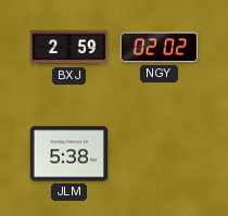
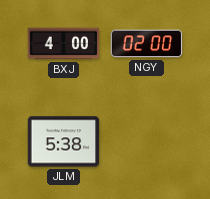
BXJ: 2:59 -> 4:00
NGY: 02:02 -> 02:00
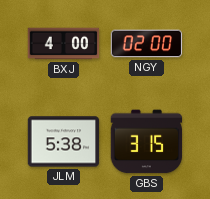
GBS: none -> 3:15
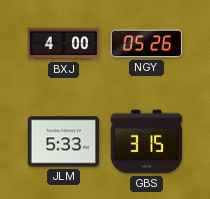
NGY: 02:00 -> 05:26
JLM: 5:38 -> 5:33
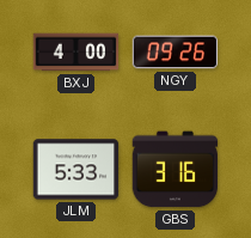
NGY: 05:26 -> 09:26
GBS: 3:15 -> 3:16
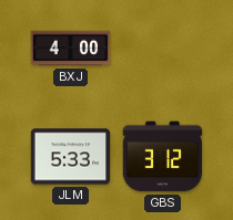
NGY: 09:26 -> none
GBS: 3:16 -> 3:12
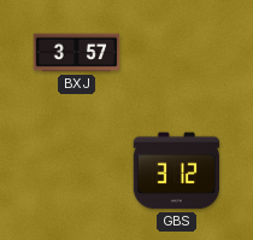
BXJ: 4:00 -> 3:57
JLM: 5:33 -> none
